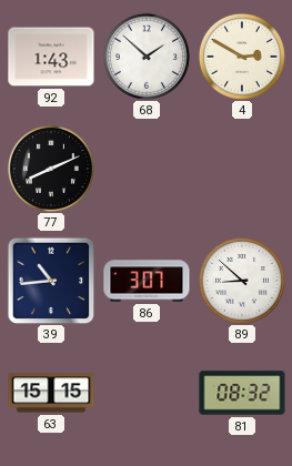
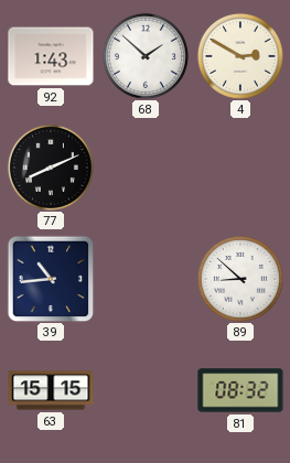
86: 3:07 -> none
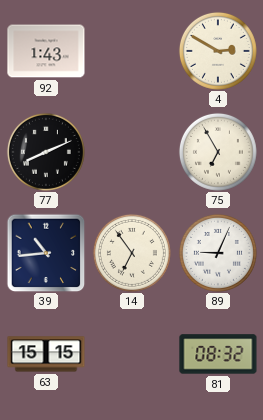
68: 1:52 -> none
75: none -> 6:55
14: none -> 6:54
89: 8:52 -> 9:04
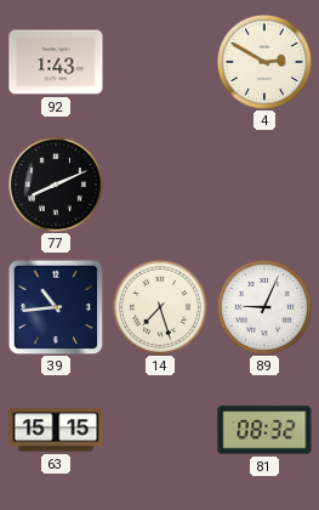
75: 6:55 -> none
14: 6:54 -> 7:27
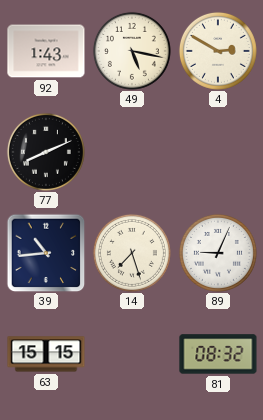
49: none -> 5:17
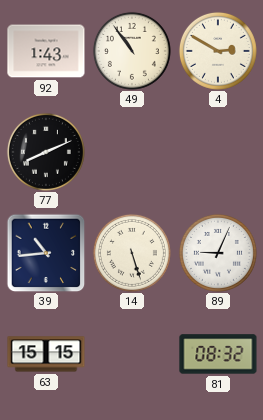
49: 5:17 -> 10:54
14: 7:27 -> 5:27
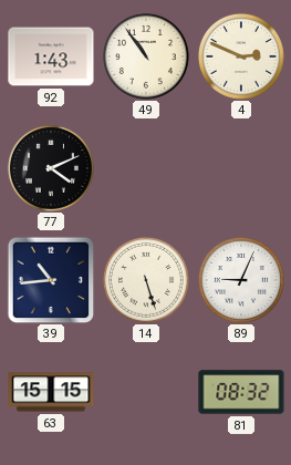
4: 2:50 -> 2:49
77: 8:11 -> 4:11
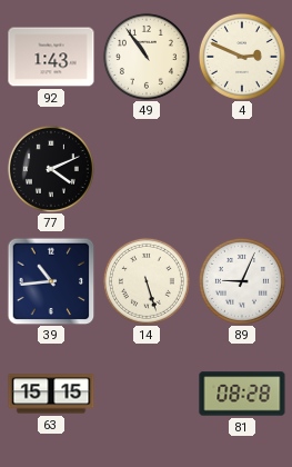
81: 08:32 -> 08:28
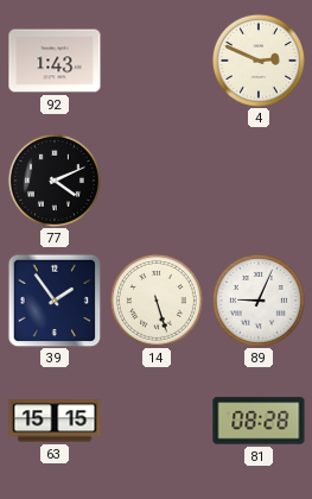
49: 10:54 -> none
39: 10:44 -> 1:54
